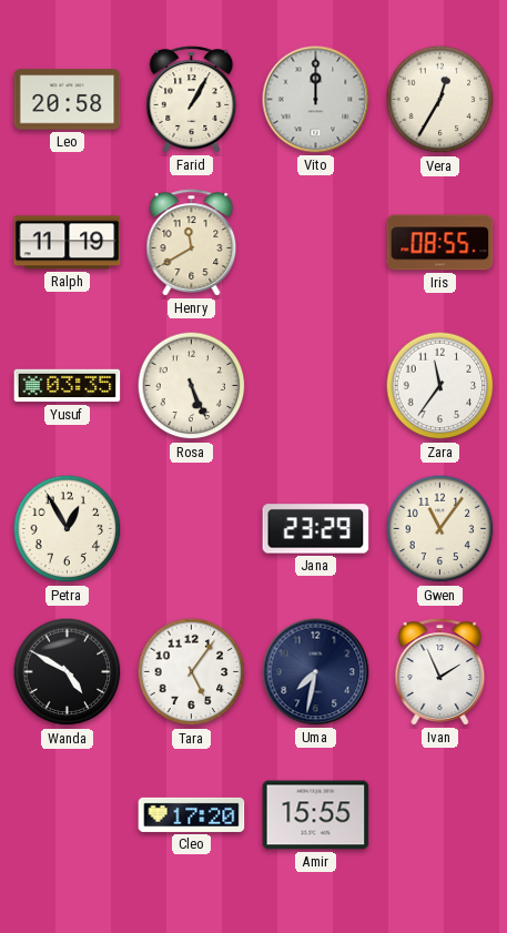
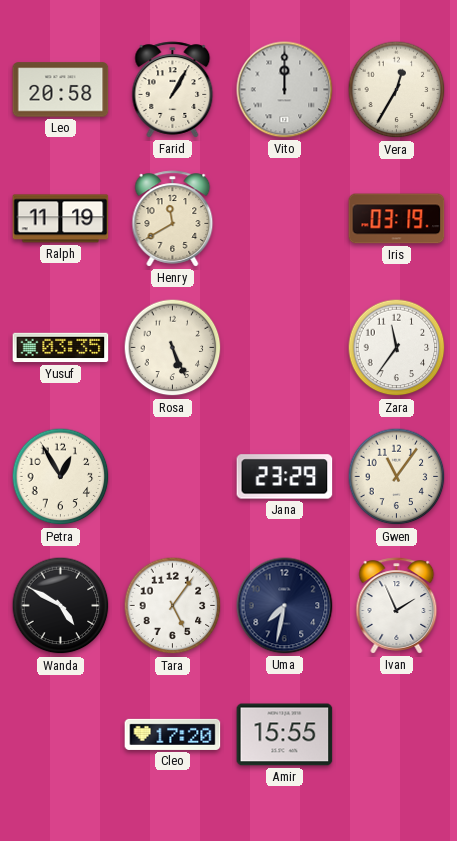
Iris: 08:55 -> 03:19
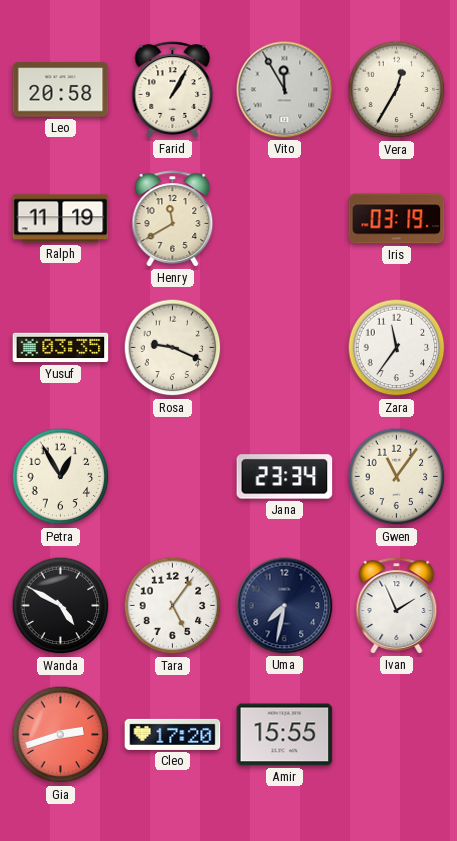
Vito: 12:00 -> 11:55
Rosa: 5:26 -> 9:19
Jana: 23:29 -> 23:34
Gia: none -> 2:42
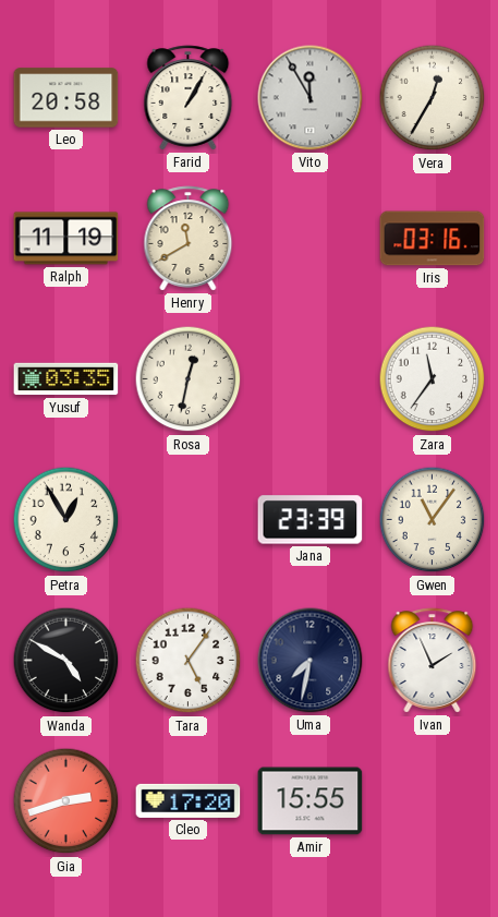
Iris: 03:19 -> 03:16
Rosa: 9:19 -> 12:32
Jana: 23:34 -> 23:39
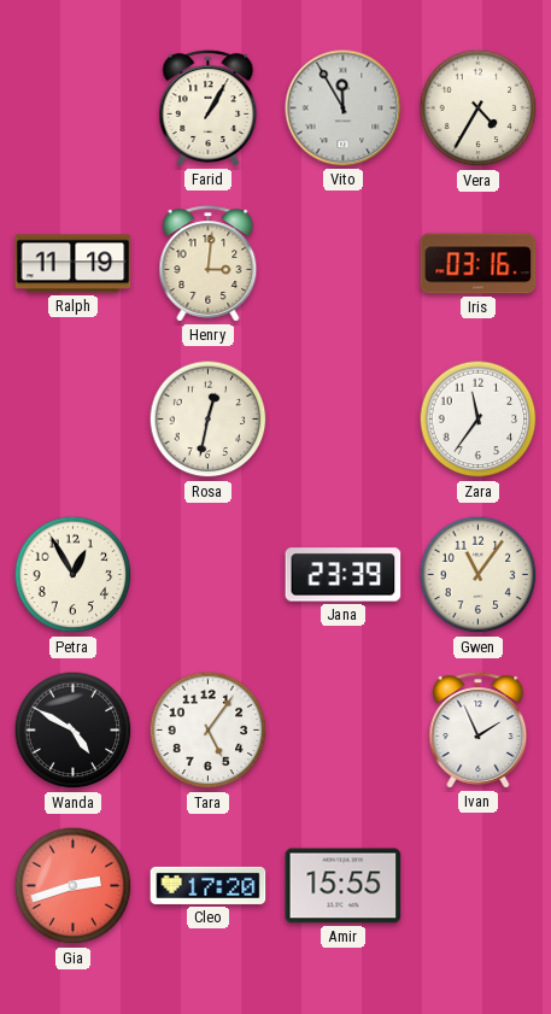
Leo: 20:58 -> none
Vera: 12:35 -> 4:35
Henry: 11:40 -> 3:01
Yusuf: 03:35 -> none
Uma: 7:32 -> none
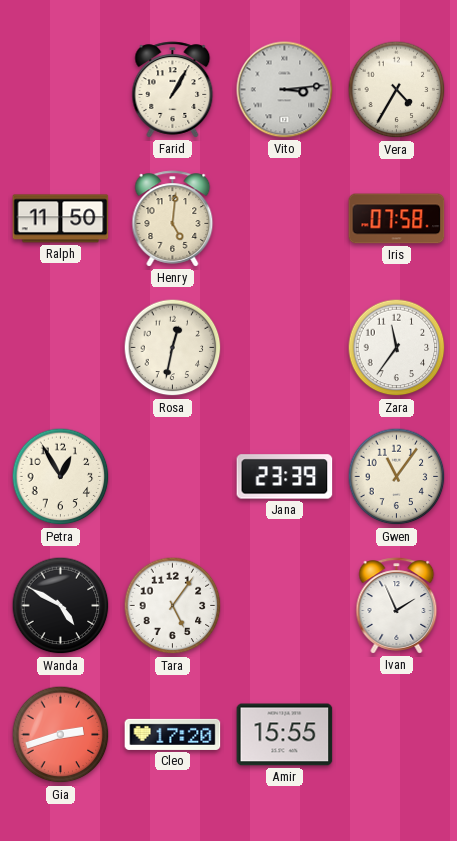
Vito: 11:55 -> 3:14
Ralph: 11:19 -> 11:50
Henry: 3:01 -> 5:01
Iris: 03:16 -> 07:58
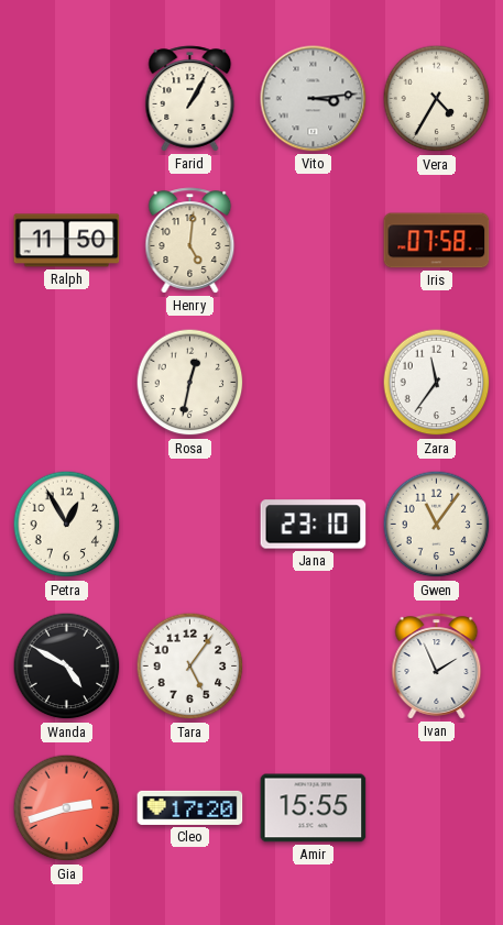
Jana: 23:39 -> 23:10
